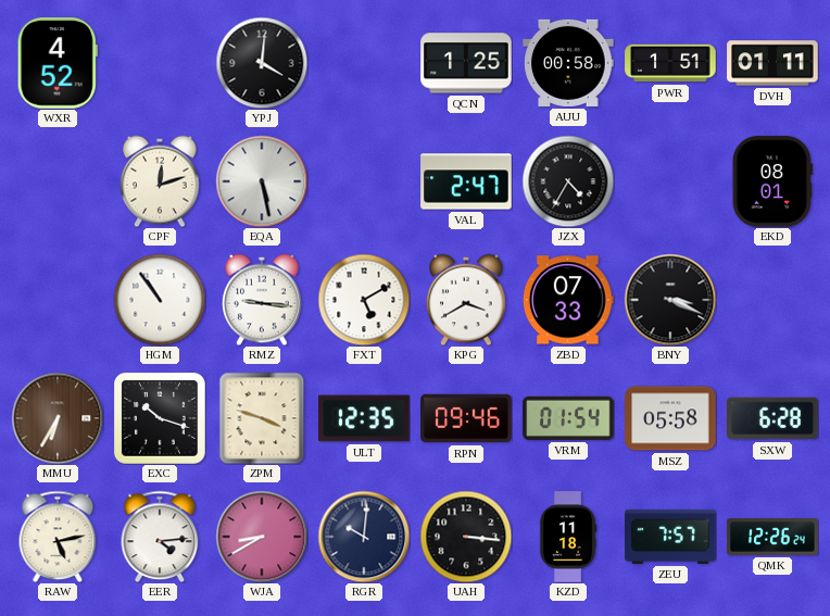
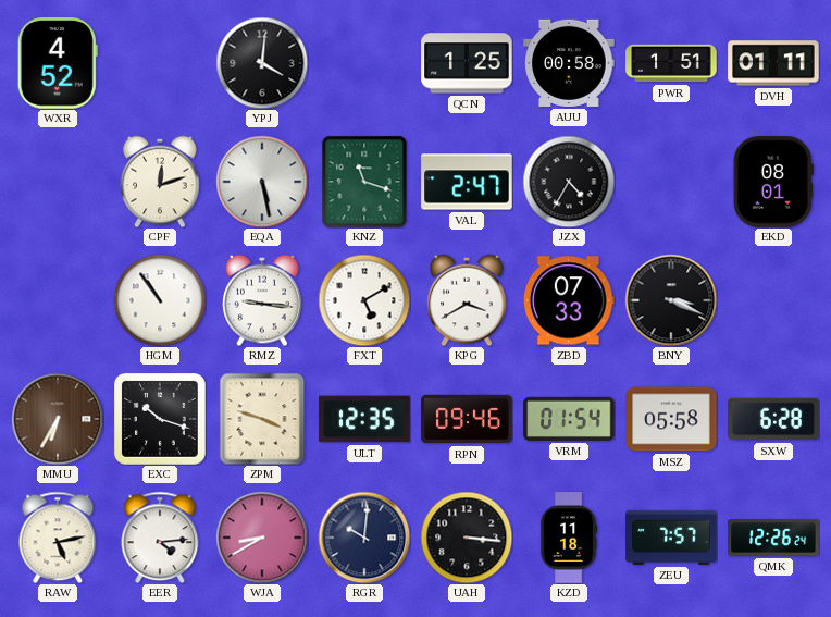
KNZ: none -> 11:18
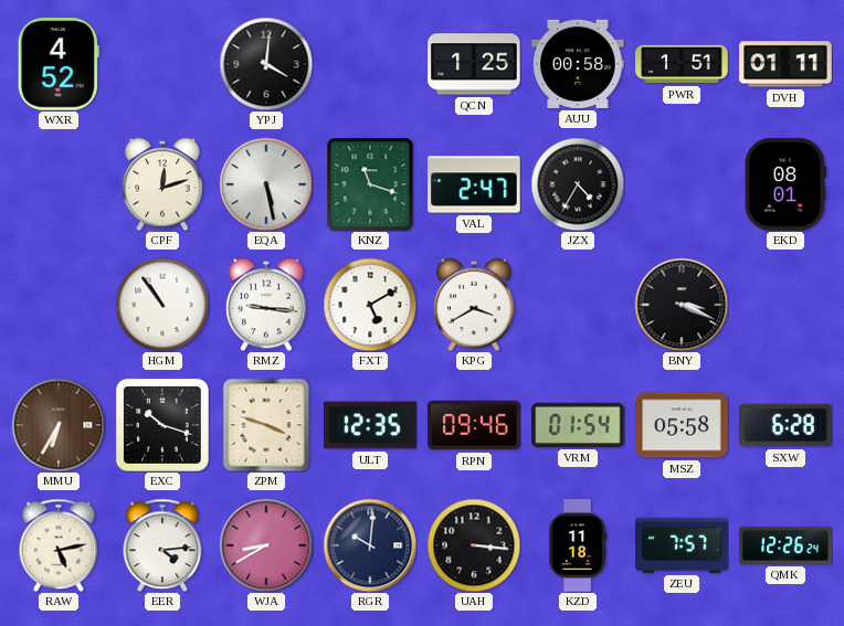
ZBD: 07:33 -> none
